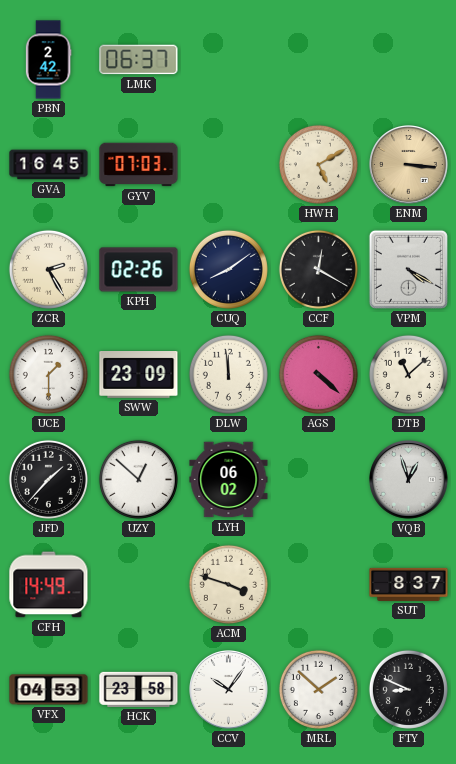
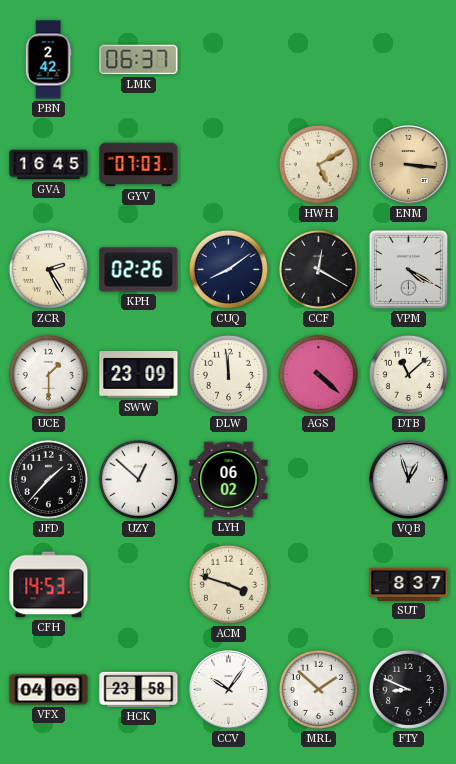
CFH: 14:49 -> 14:53
VFX: 04:53 -> 04:06
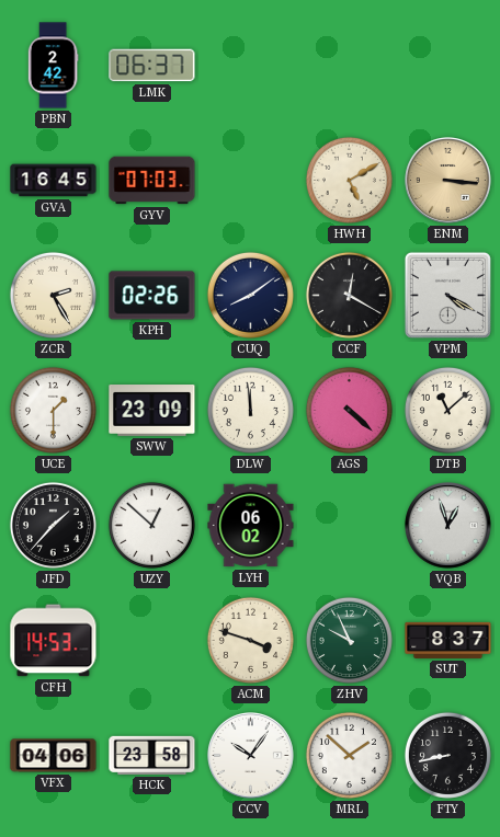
ZHV: none -> 9:56
FTY: 8:49 -> 8:43
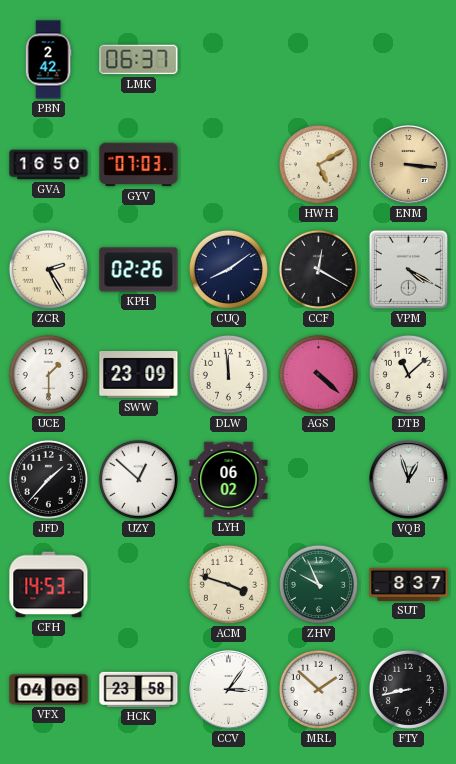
GVA: 16:45 -> 16:50
CCV: 10:06 -> 3:06
